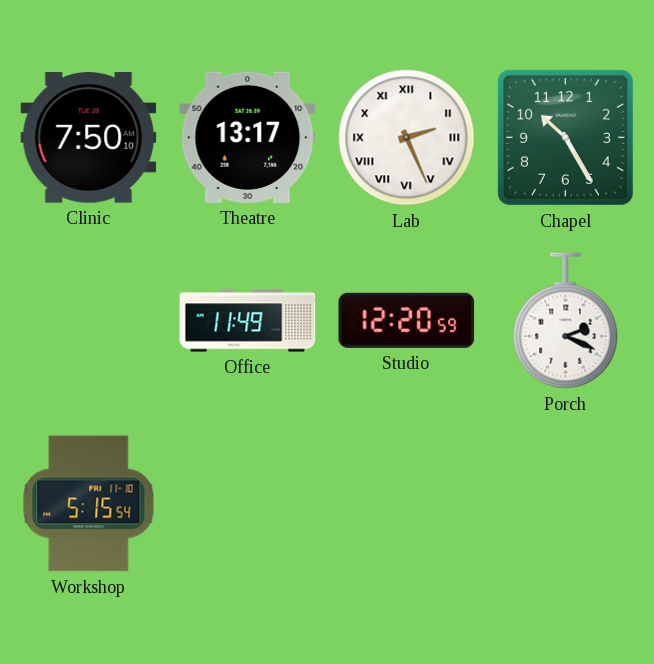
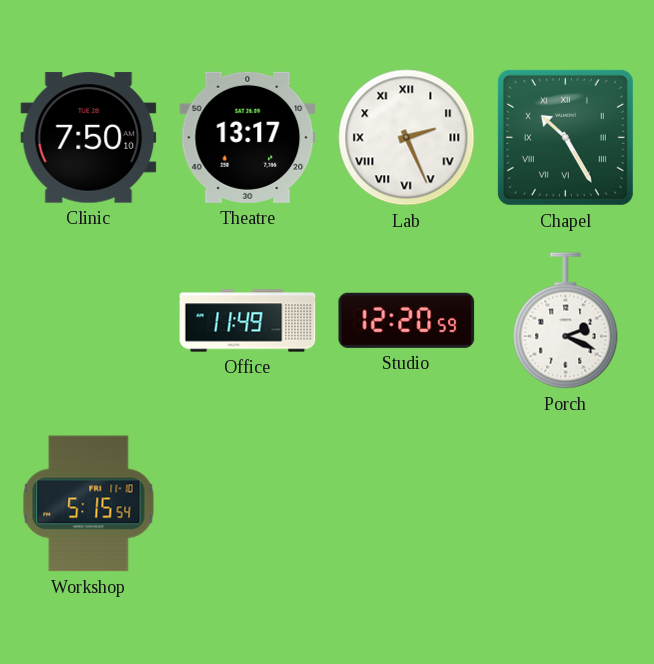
Chapel numerals: Arabic -> Roman
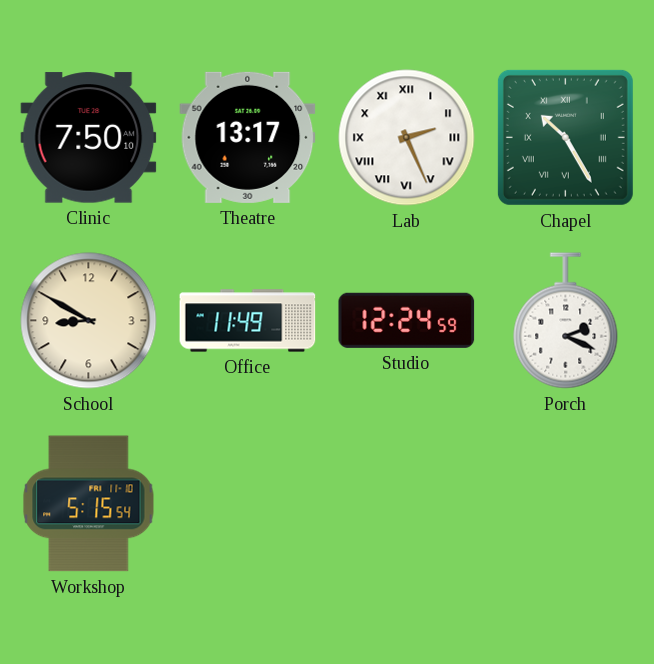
School: none -> 8:50
Studio: 12:20 -> 12:24
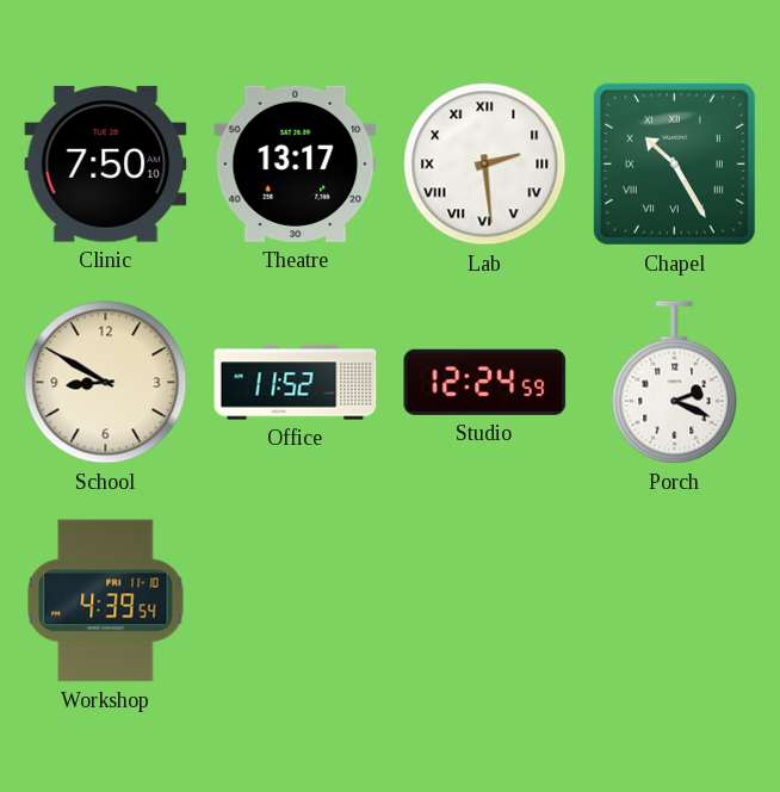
Lab: 2:26 -> 2:29
Office: 11:49 -> 11:52
Workshop: 5:15 -> 4:39
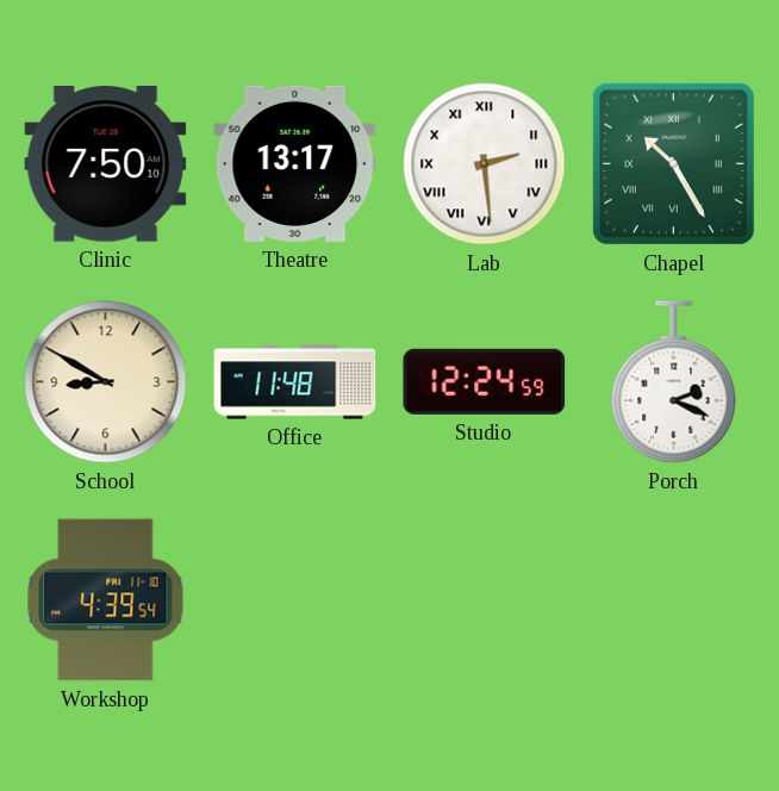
Office: 11:52 -> 11:48
